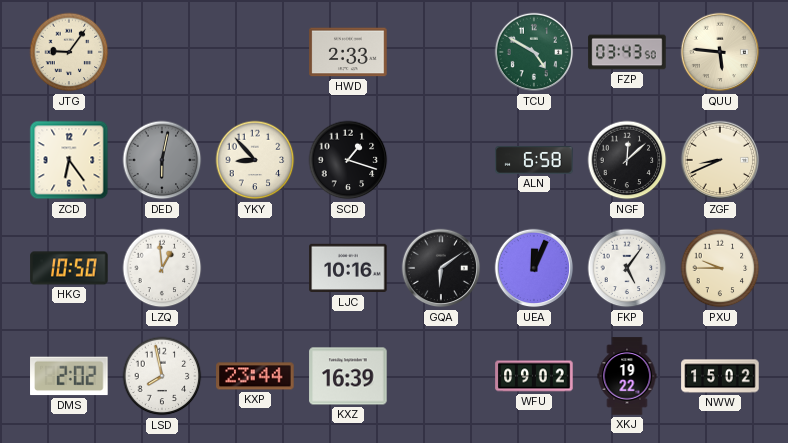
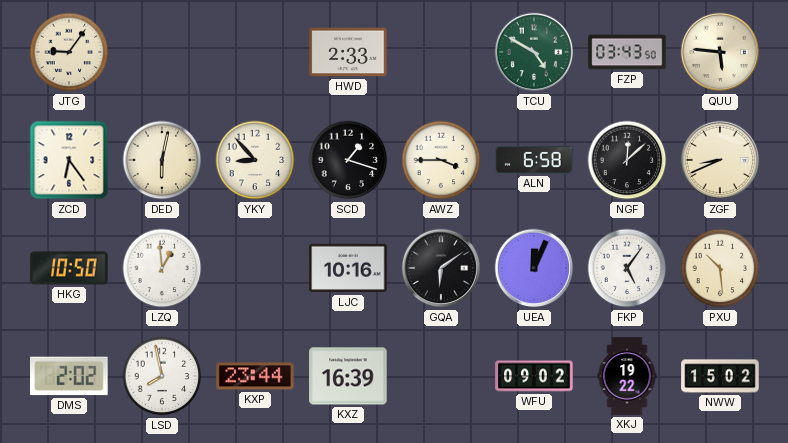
DED dial: grey -> cream
AWZ: none -> 3:45
PXU: 9:45 -> 10:29
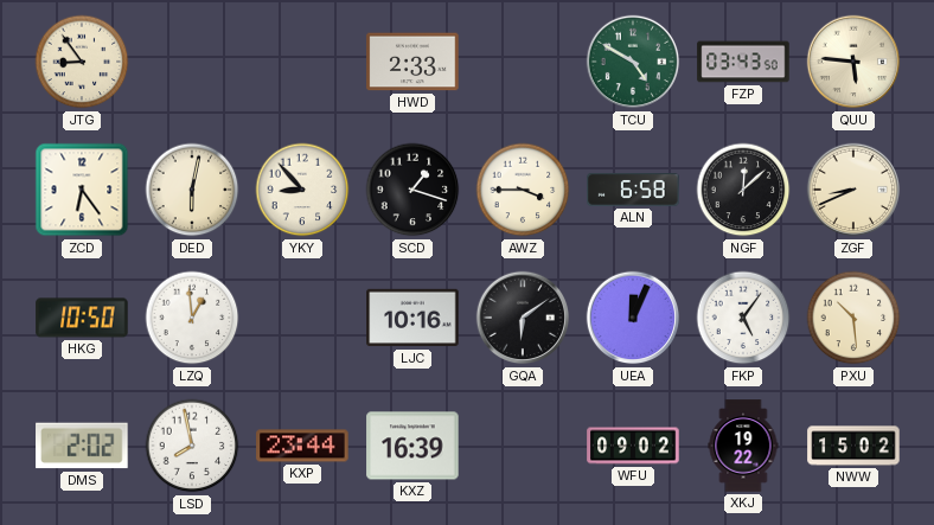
JTG: 9:06 -> 8:54
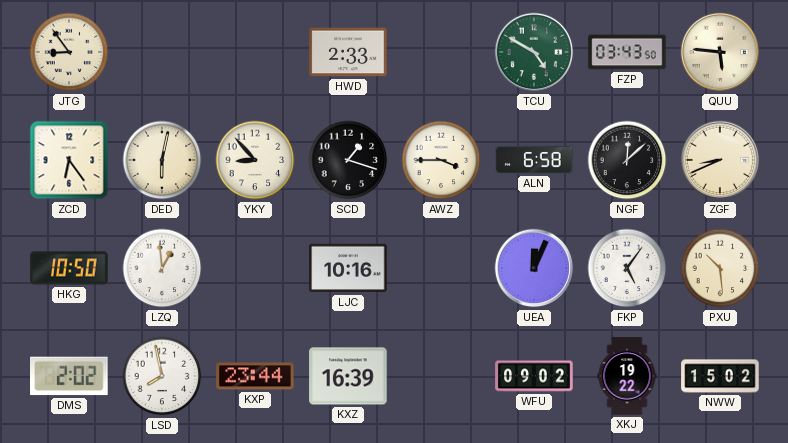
GQA: 6:09 -> none
